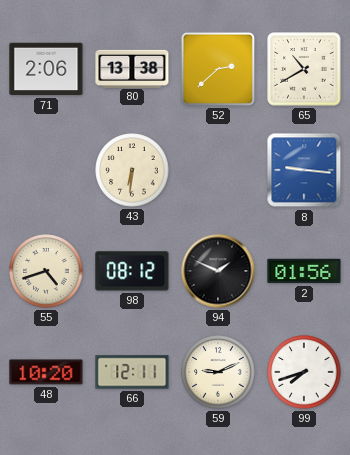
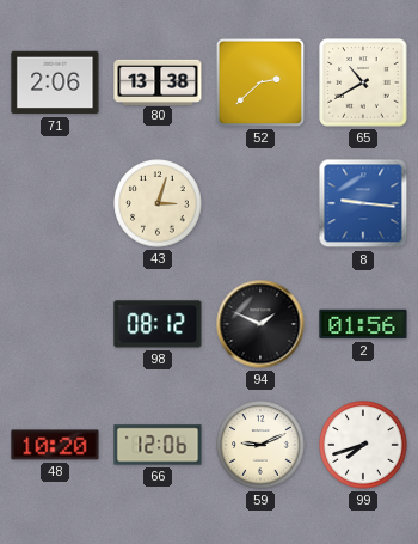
43: 6:31 -> 3:03
55: 4:42 -> none
66: 12:11 -> 12:06
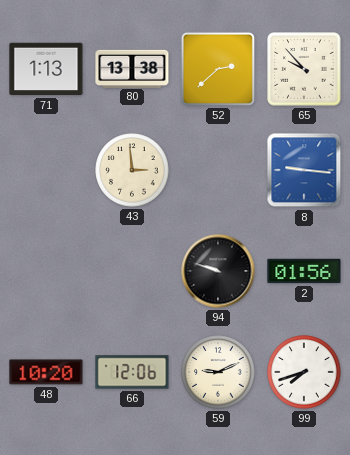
71: 2:06 -> 1:13
65: 10:40 -> 9:53
43: 3:03 -> 2:59
98: 08:12 -> none
94: 1:49 -> 9:48
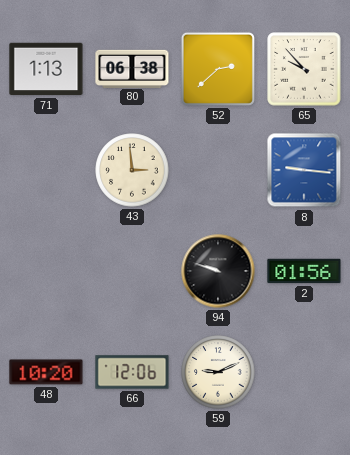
80: 13:38 -> 06:38
99: 7:42 -> none
